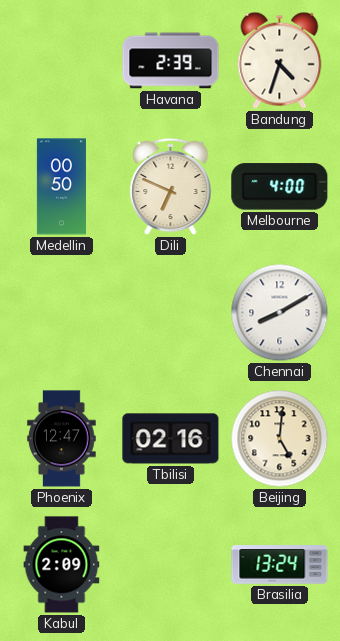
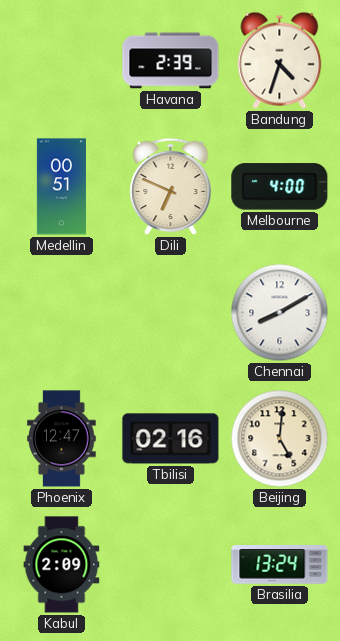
Medellin: 00:50 -> 00:51
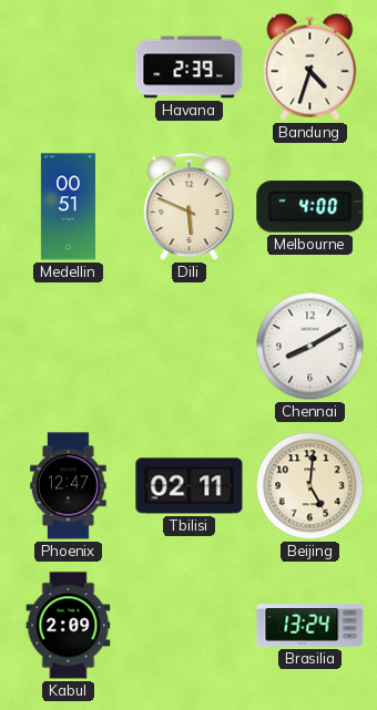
Dili: 6:49 -> 5:49
Tbilisi: 02:16 -> 02:11
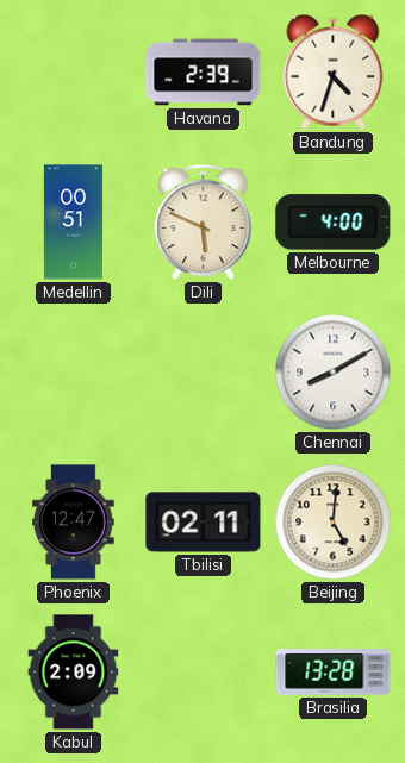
Brasilia: 13:24 -> 13:28
